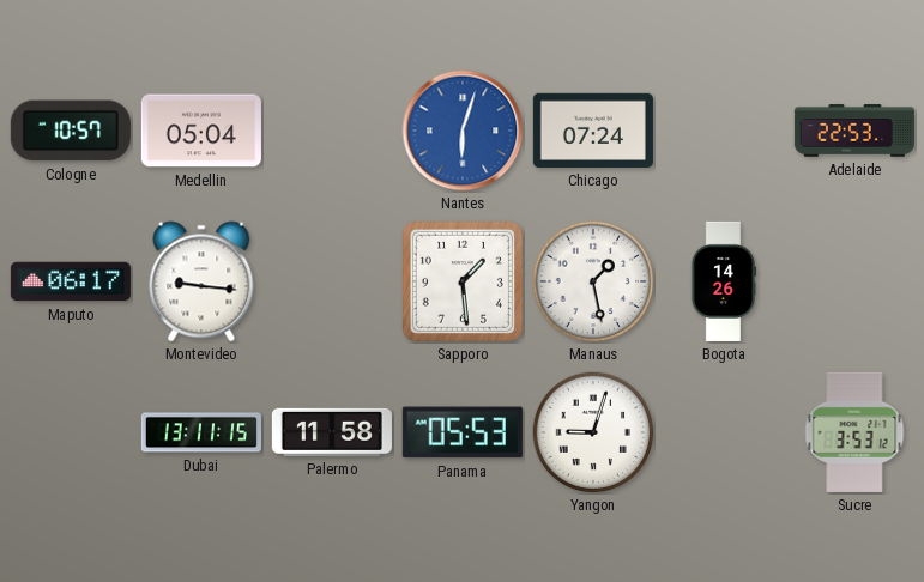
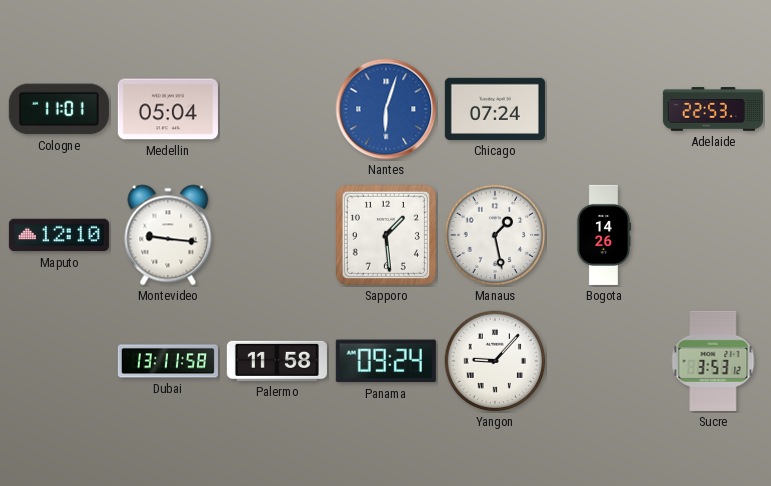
Cologne: 10:57 -> 11:01
Maputo: 06:17 -> 12:10
Dubai: 13:11:15 -> 13:11:58
Panama: 05:53 -> 09:24
Yangon: 9:03 -> 9:07
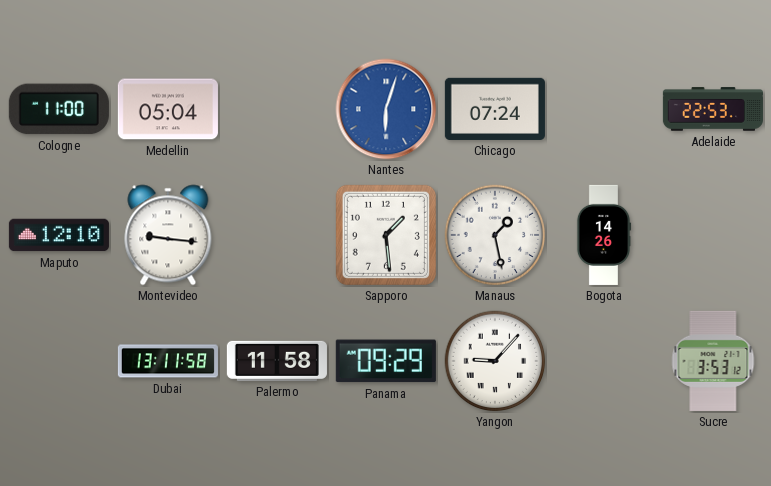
Cologne: 11:01 -> 11:00
Panama: 09:24 -> 09:29
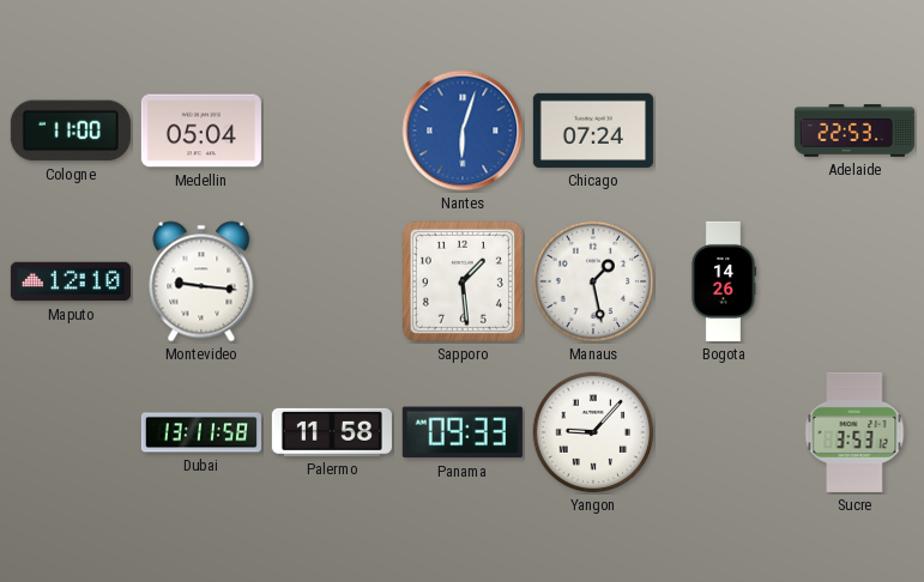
Panama: 09:29 -> 09:33
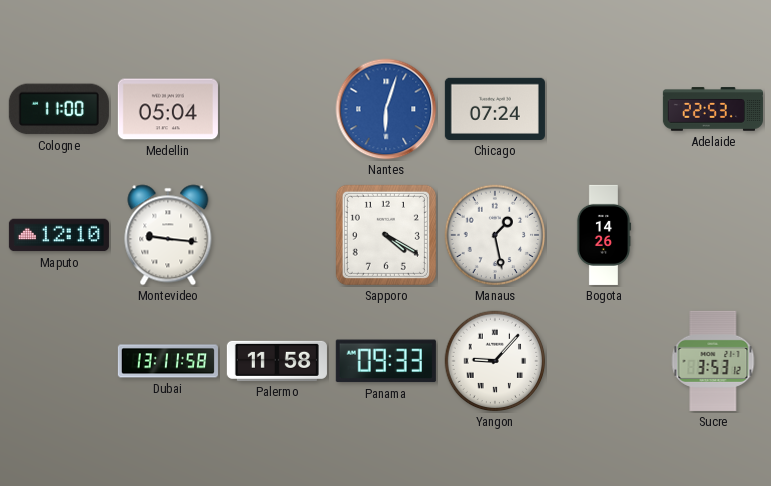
Sapporo: 1:29 -> 4:20
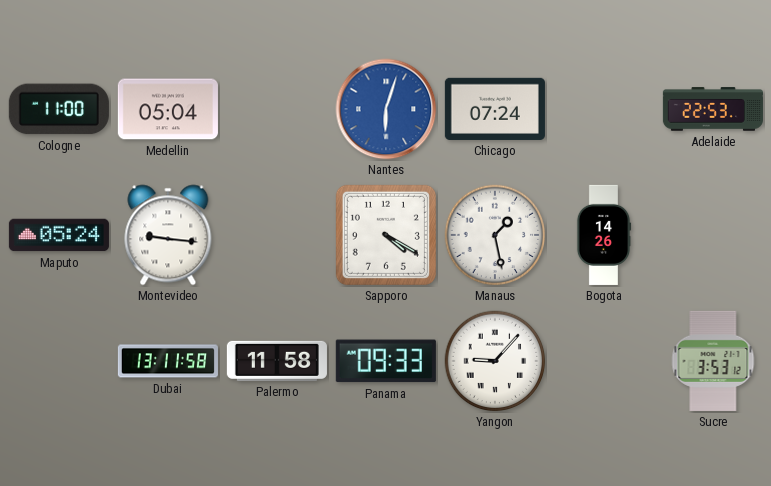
Maputo: 12:10 -> 05:24
